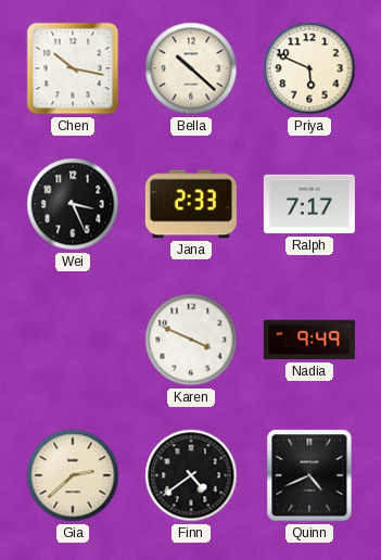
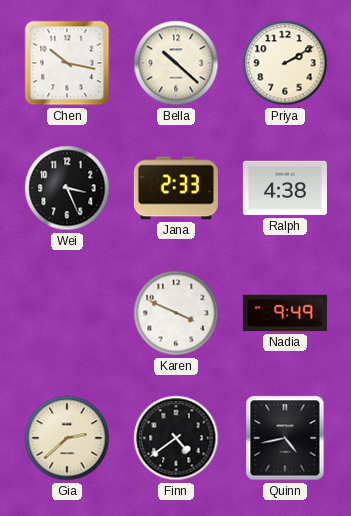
Priya: 5:49 -> 2:10
Ralph: 7:17 -> 4:38
Quinn: 4:41 -> 4:43
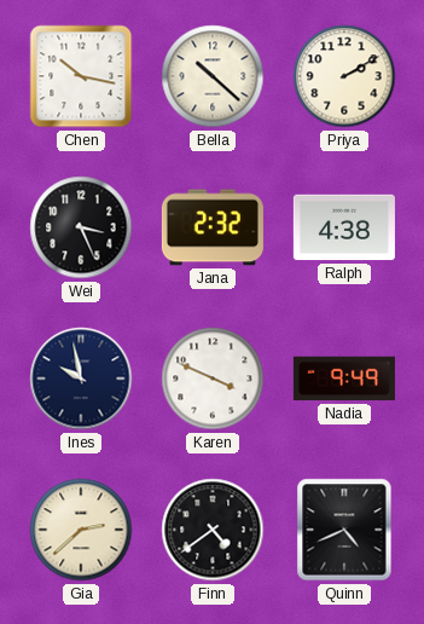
Jana: 2:33 -> 2:32
Ines: none -> 9:58
Quinn: 4:43 -> 4:41
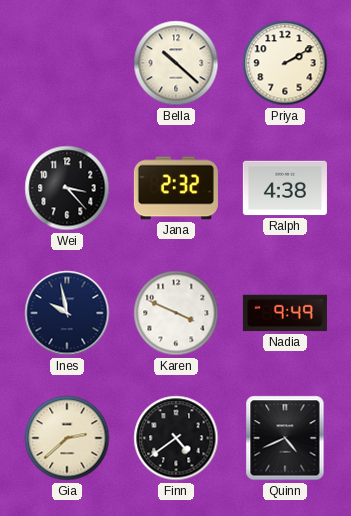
Chen: 10:17 -> none
Wei: 3:26 -> 3:23
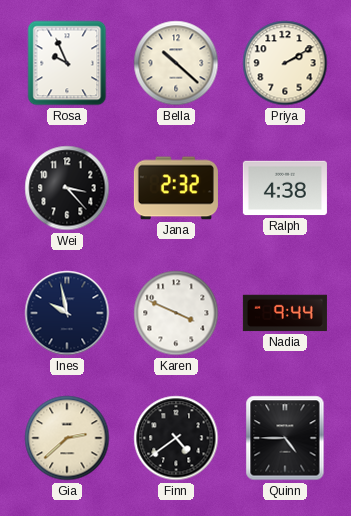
Rosa: none -> 9:56
Nadia: 9:49 -> 9:44
Quinn: 4:41 -> 4:45
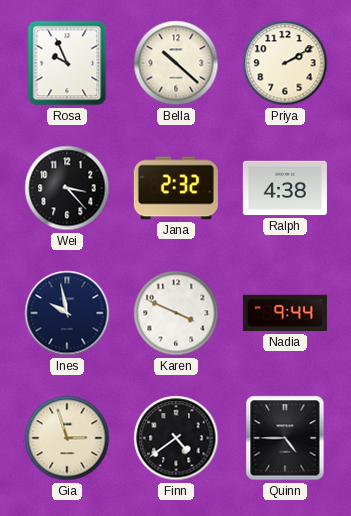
Gia: 2:38 -> 2:57
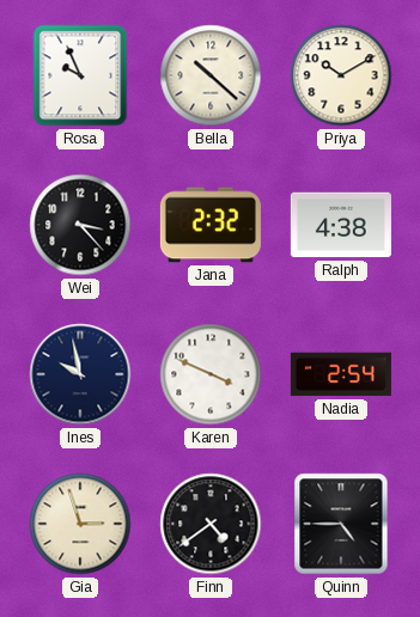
Priya: 2:10 -> 10:10
Nadia: 9:44 -> 2:54
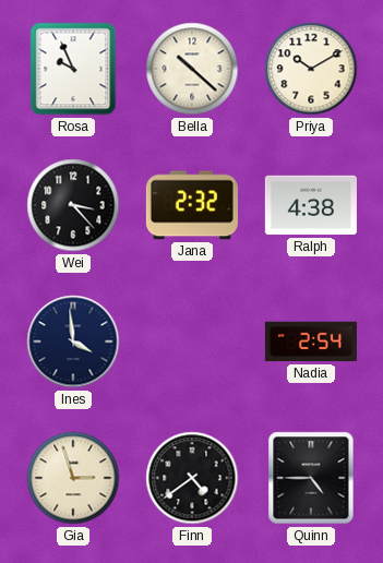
Ines: 9:58 -> 3:59
Karen: 3:49 -> none
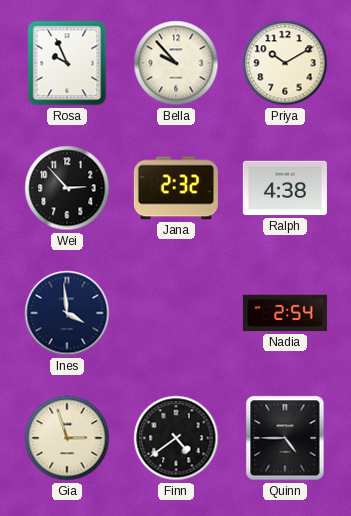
Bella: 10:22 -> 9:53
Wei: 3:23 -> 2:53
